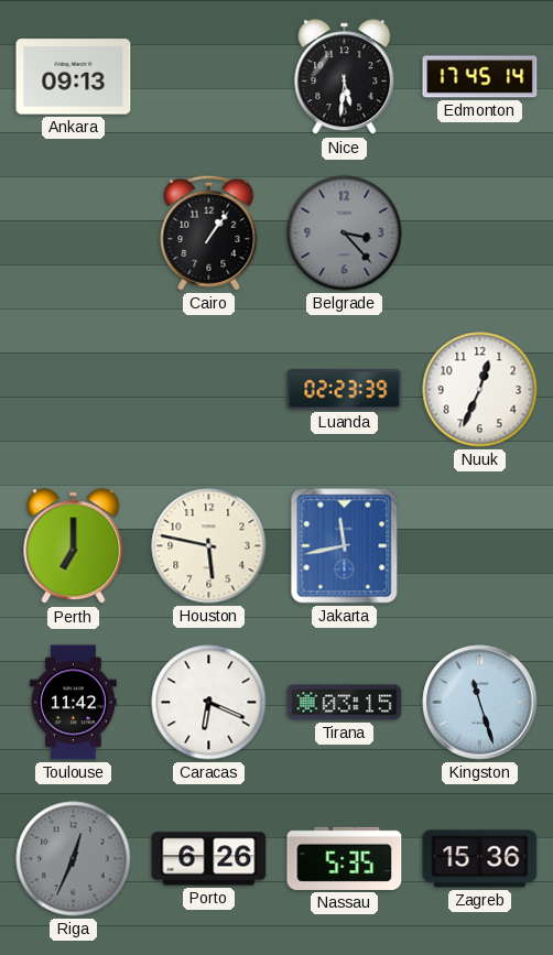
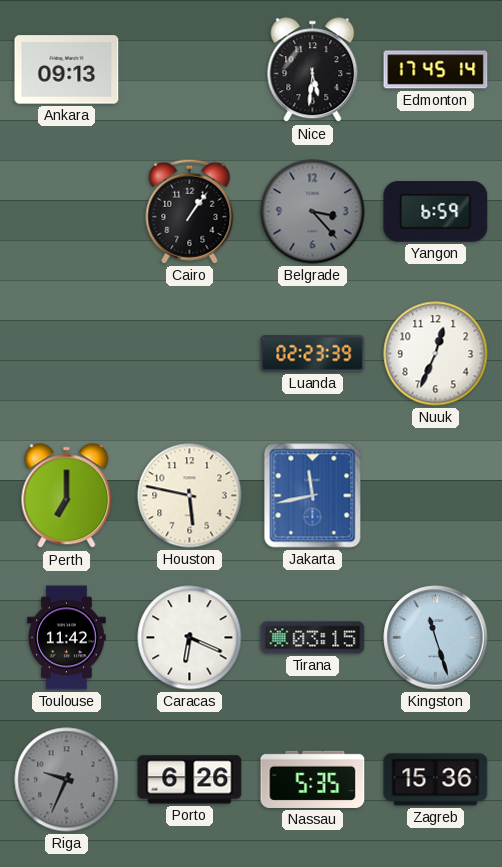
Yangon: none -> 6:59
Riga: 12:34 -> 9:34
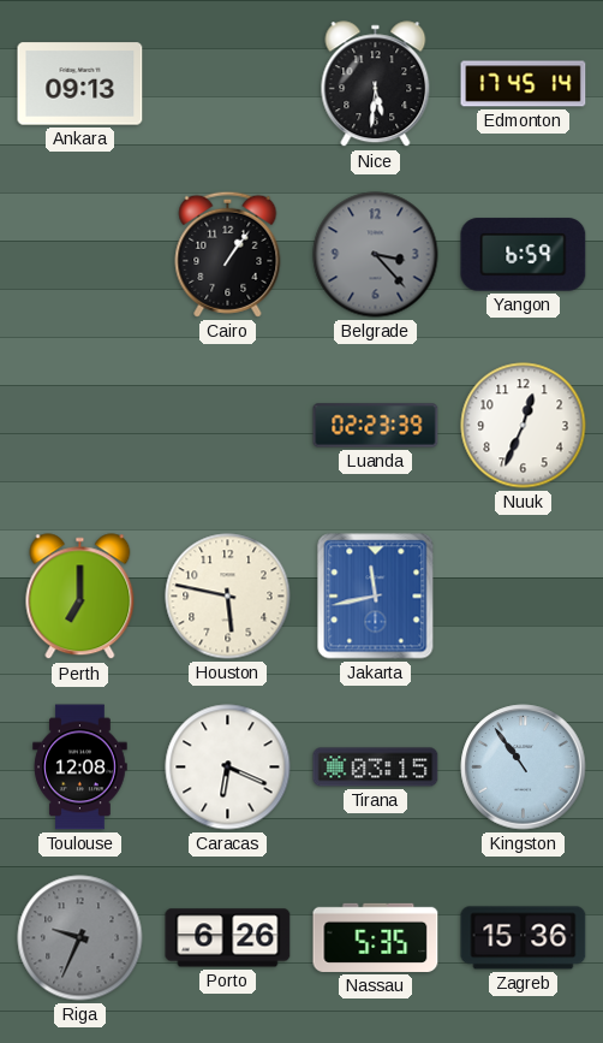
Toulouse: 11:42 -> 12:08
Kingston: 11:27 -> 10:54
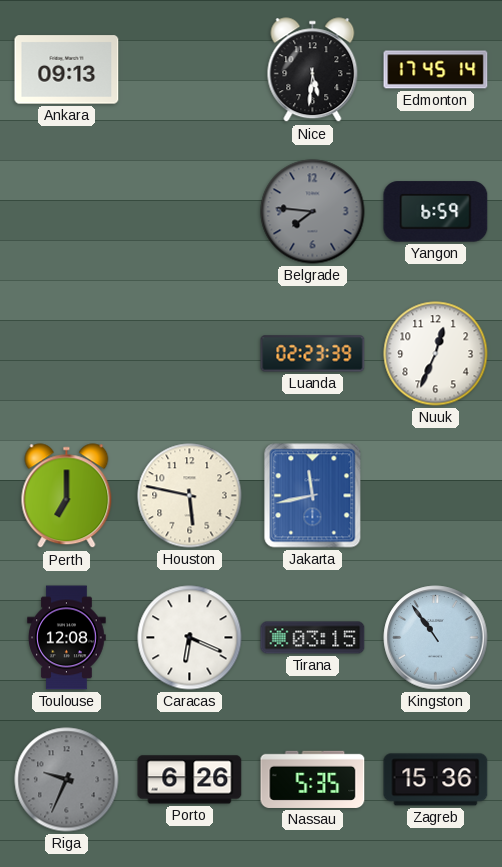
Cairo: 1:06 -> none
Belgrade: 3:23 -> 7:46
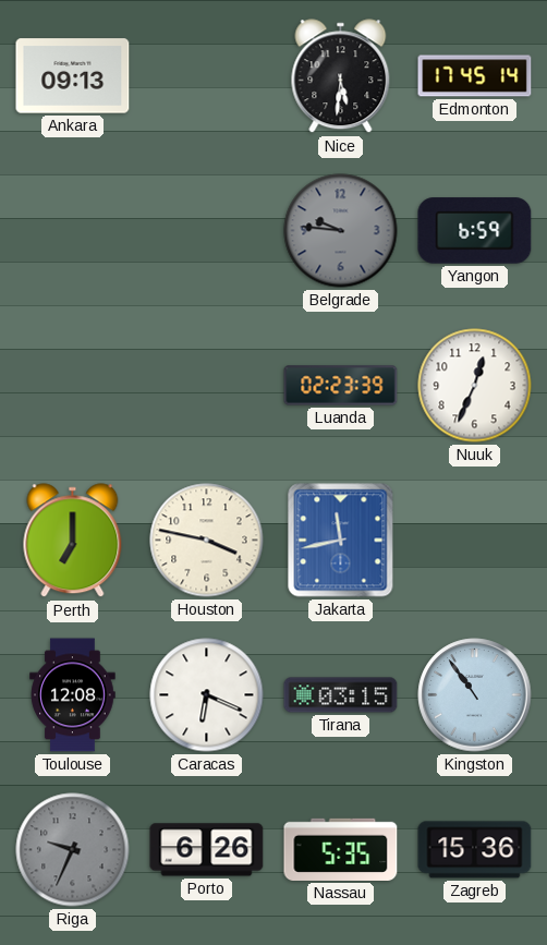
Belgrade: 7:46 -> 9:46
Houston: 5:47 -> 3:47
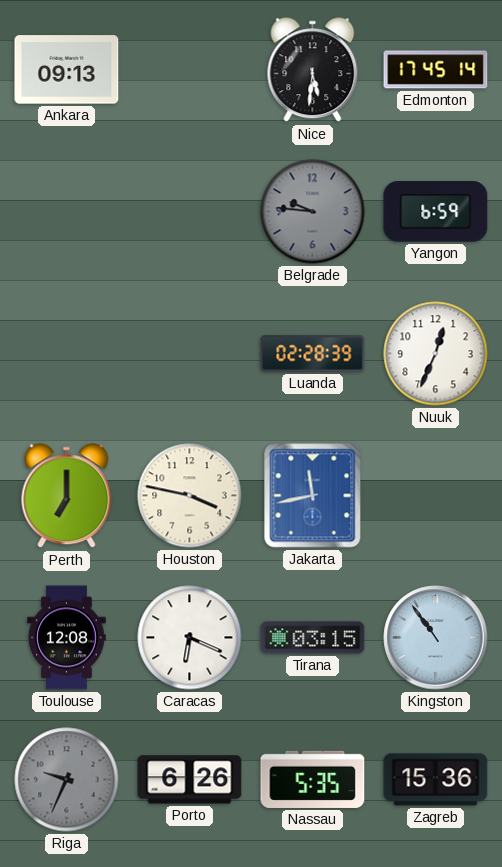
Luanda: 02:23 -> 02:28
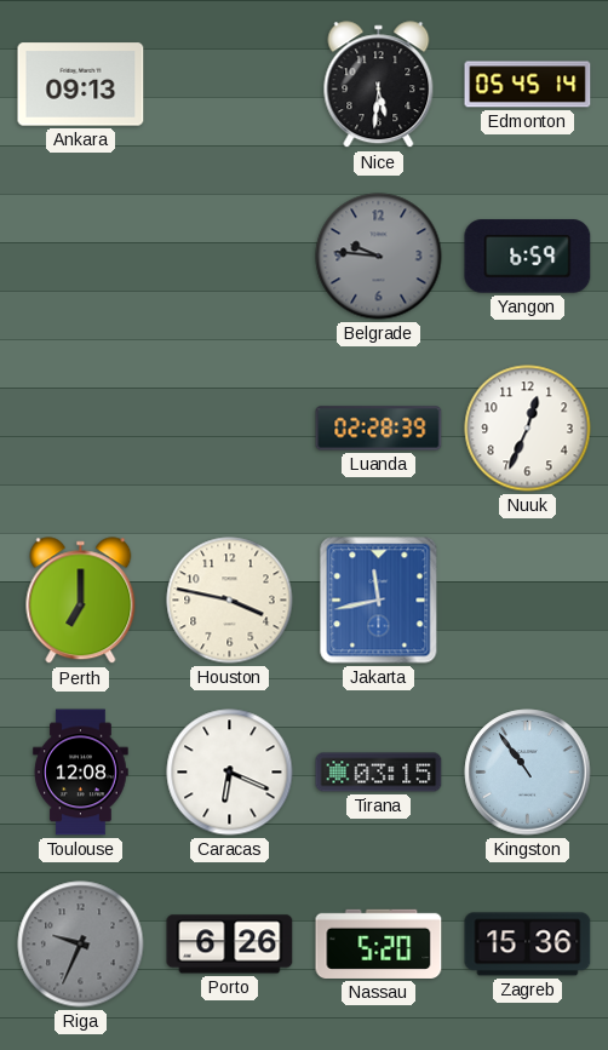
Edmonton: 17:45 -> 05:45
Nassau: 5:35 -> 5:20
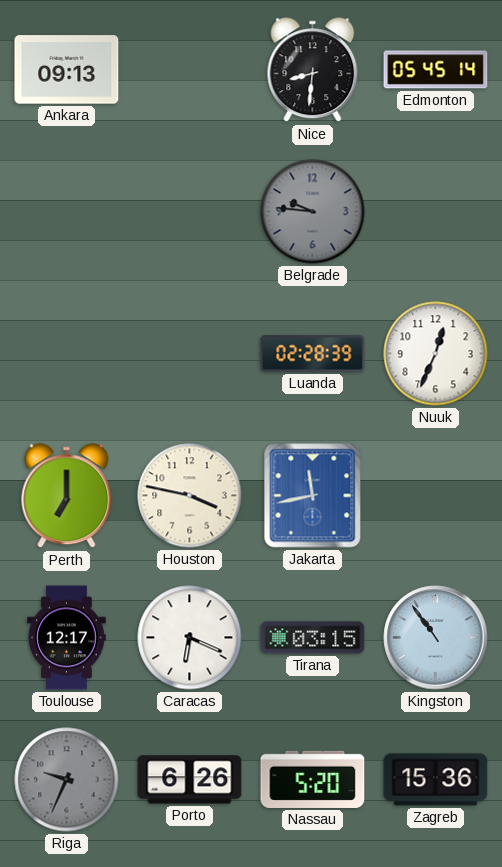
Nice: 5:31 -> 8:31
Yangon: 6:59 -> none
Toulouse: 12:08 -> 12:17
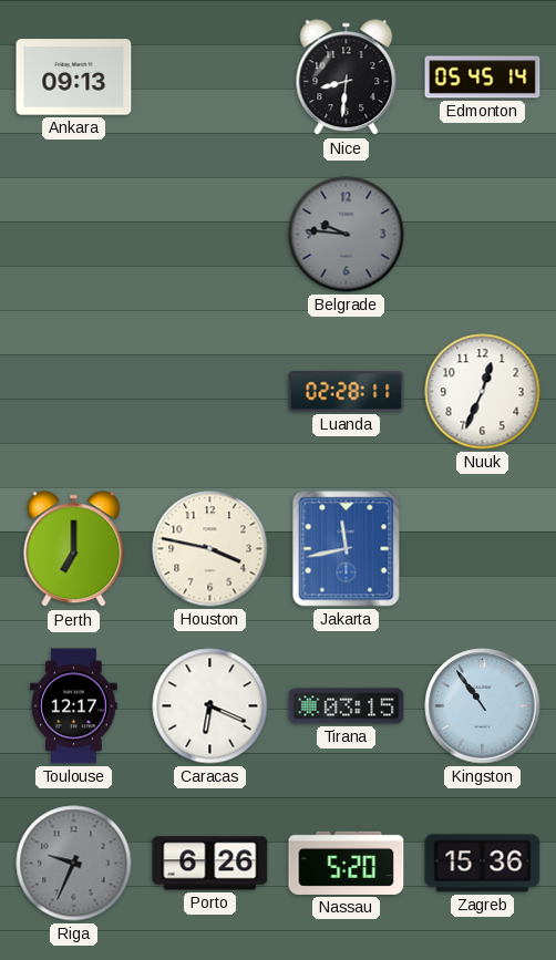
Luanda: 02:28:39 -> 02:28:11
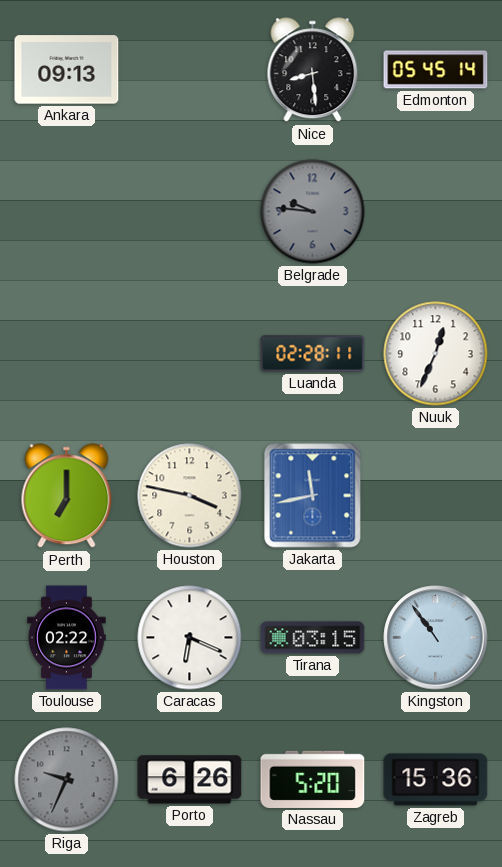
Nice: 8:31 -> 8:29
Toulouse: 12:17 -> 02:22
